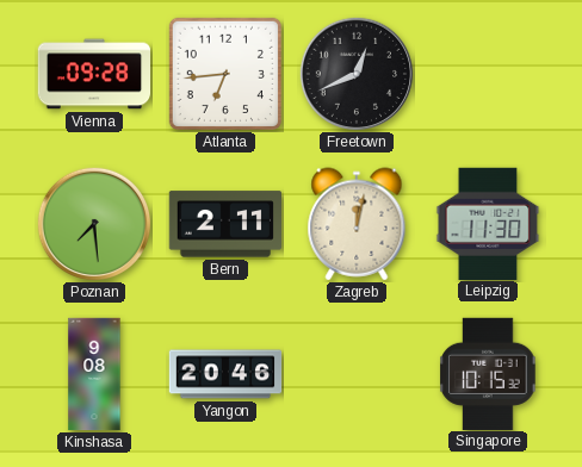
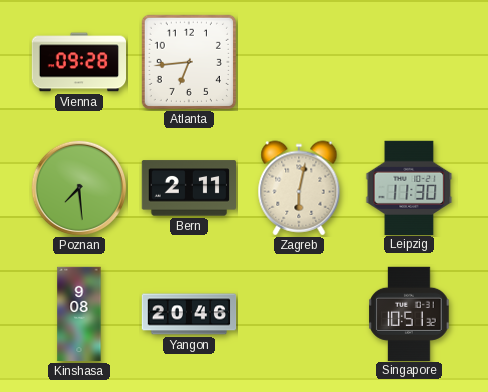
Freetown: 12:41 -> none
Zagreb: 12:02 -> 6:02
Singapore: 10:15 -> 10:51
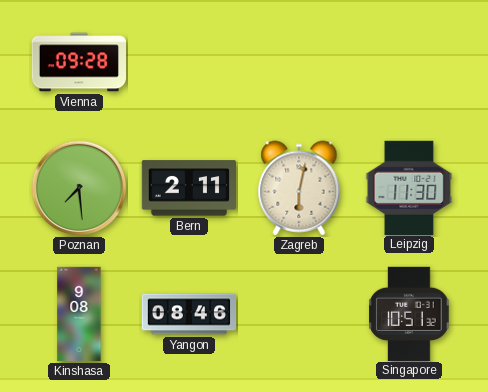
Atlanta: 6:44 -> none
Yangon: 20:46 -> 08:46
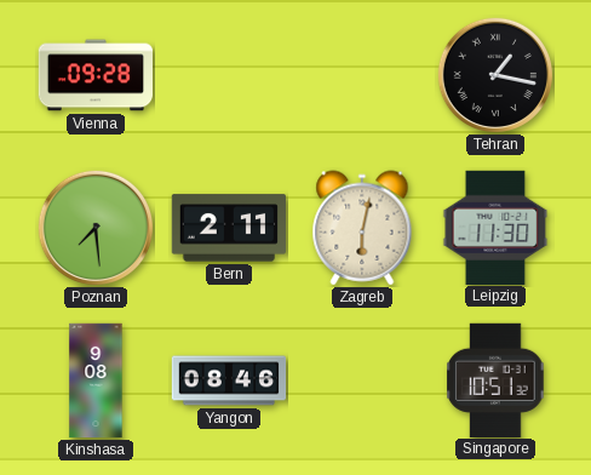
Tehran: none -> 1:17
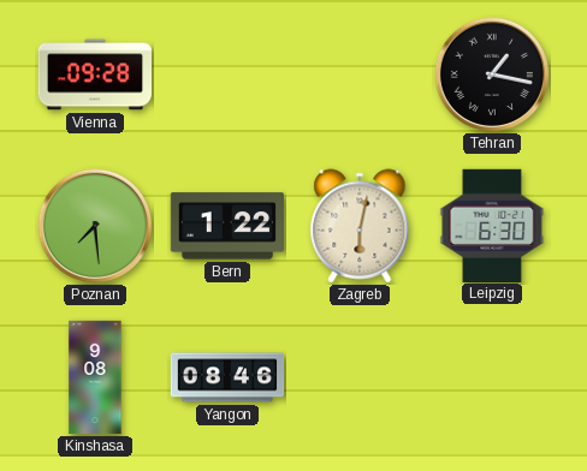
Bern: 2:11 -> 1:22
Leipzig: 11:30 -> 6:30
Singapore: 10:51 -> none
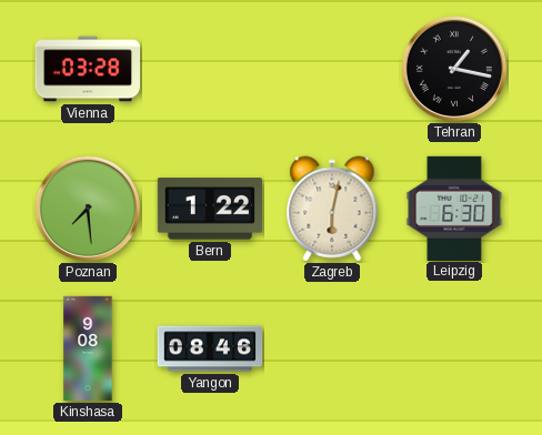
Vienna: 09:28 -> 03:28
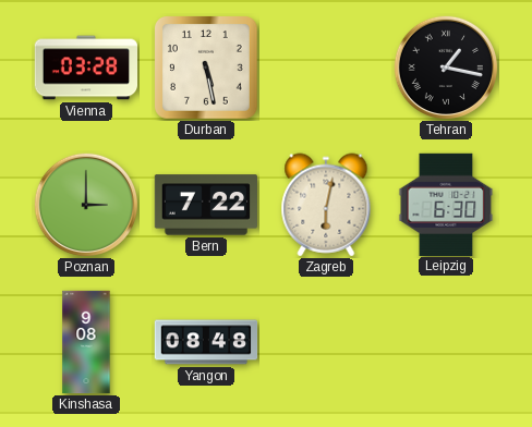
Durban: none -> 5:28
Poznan: 7:29 -> 3:00
Bern: 1:22 -> 7:22
Yangon: 08:46 -> 08:48
